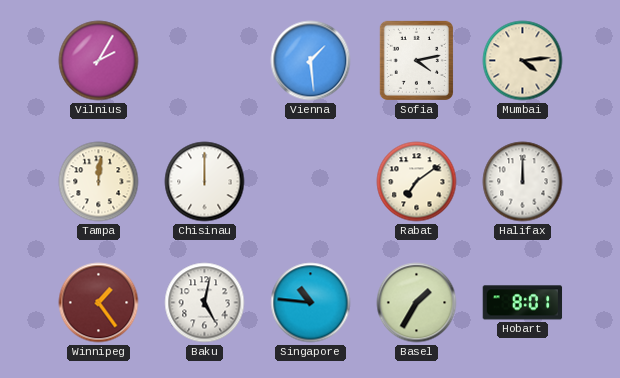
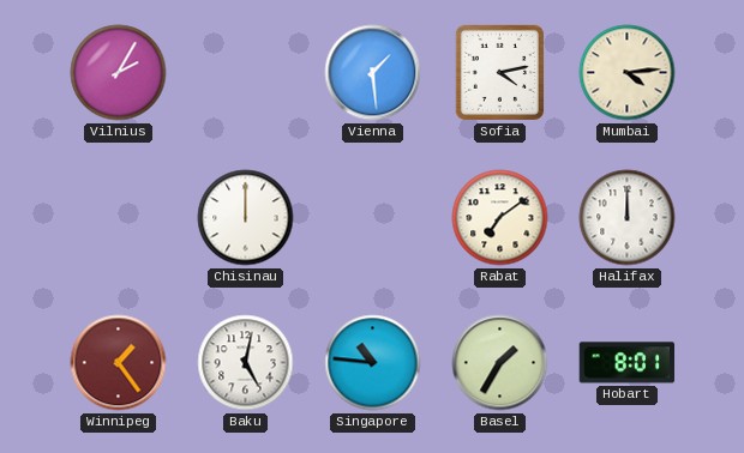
Tampa: 12:01 -> none
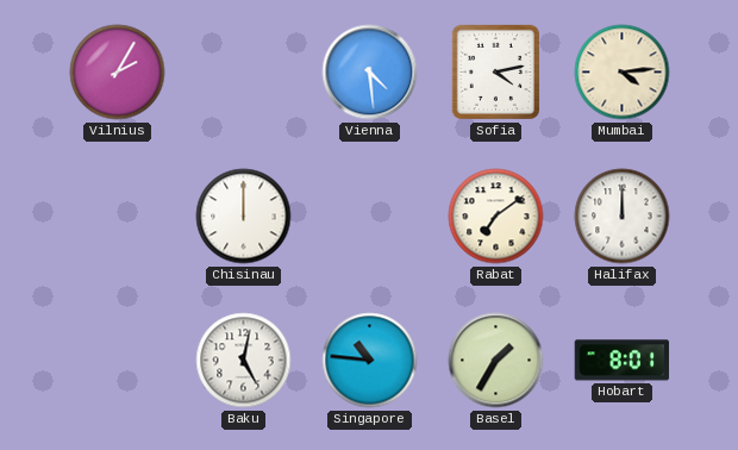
Vienna: 1:29 -> 4:29
Winnipeg: 1:24 -> none
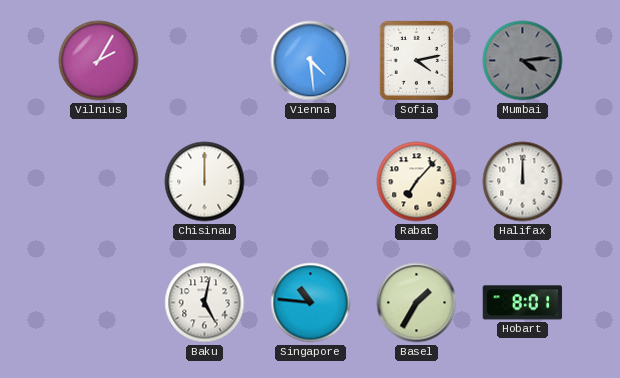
Mumbai dial: cream -> grey
Rabat: 7:09 -> 7:07
